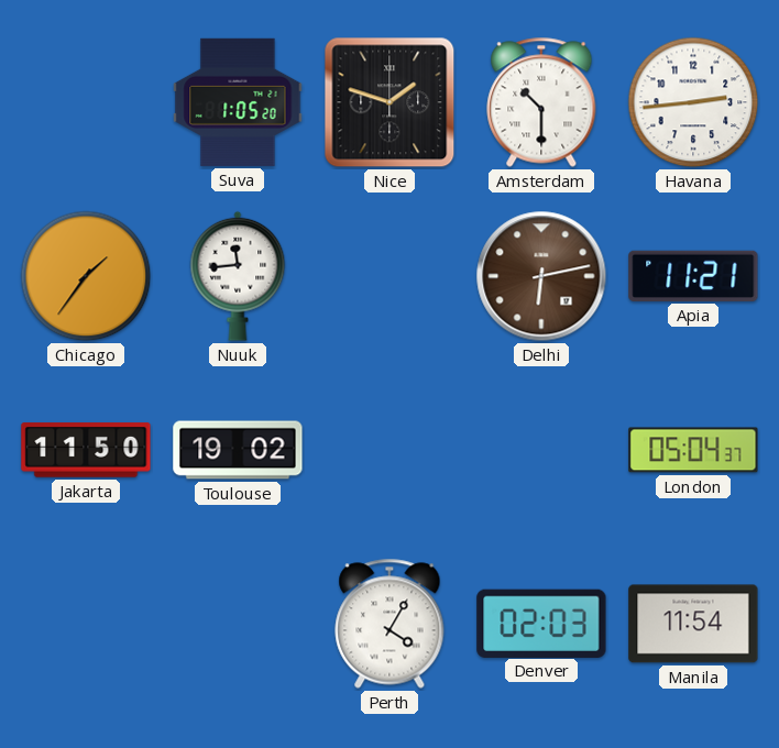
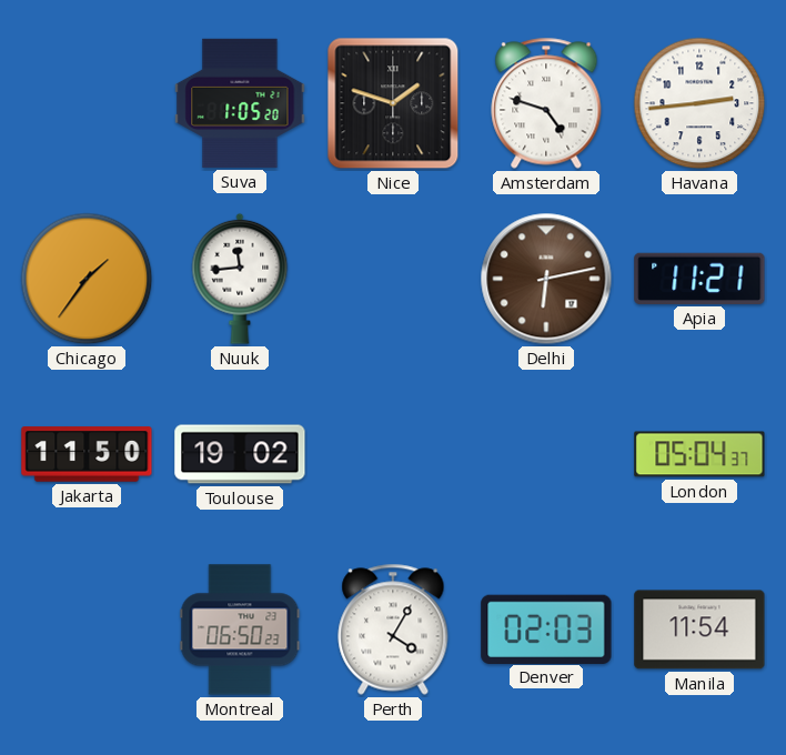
Amsterdam: 10:30 -> 4:48
Montreal: none -> 06:50
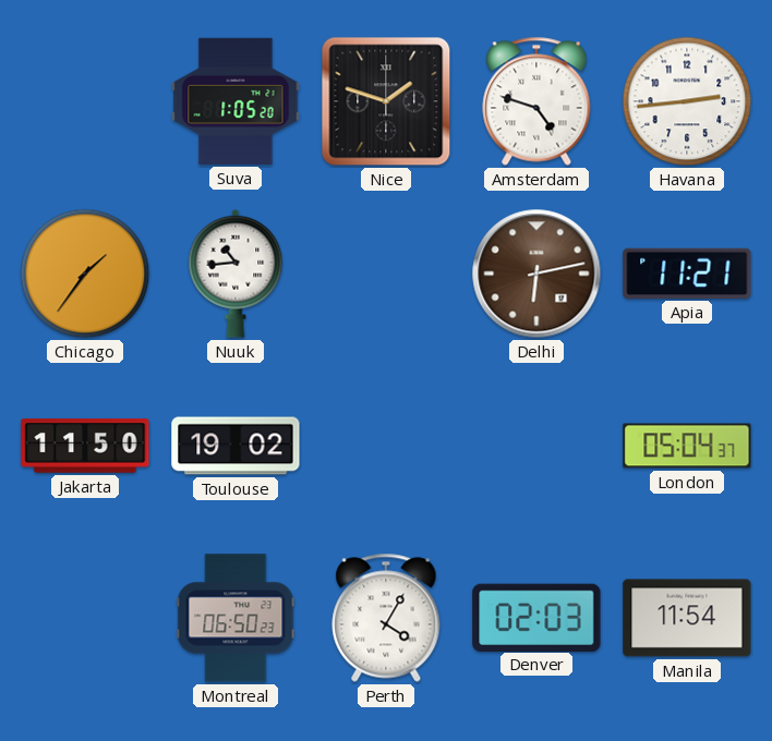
Nuuk: 11:44 -> 10:44
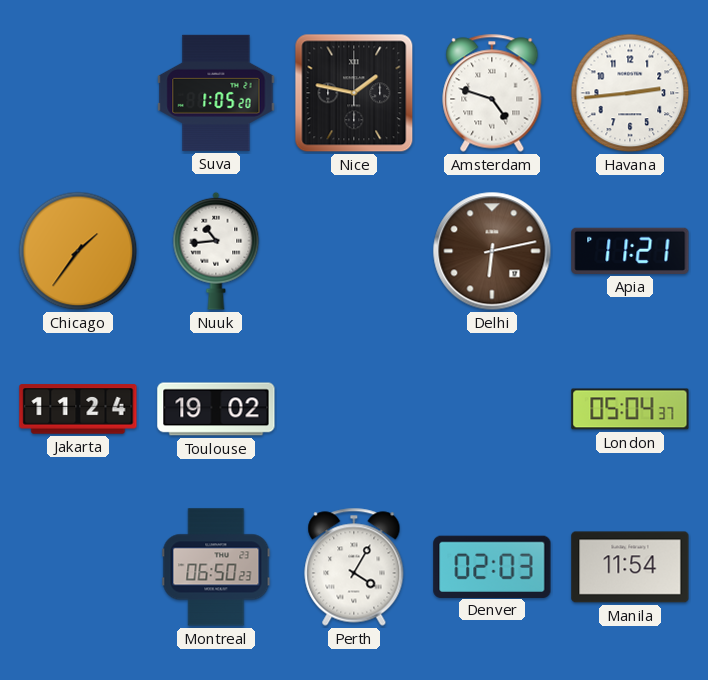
Nice: 1:48 -> 1:47
Jakarta: 11:50 -> 11:24
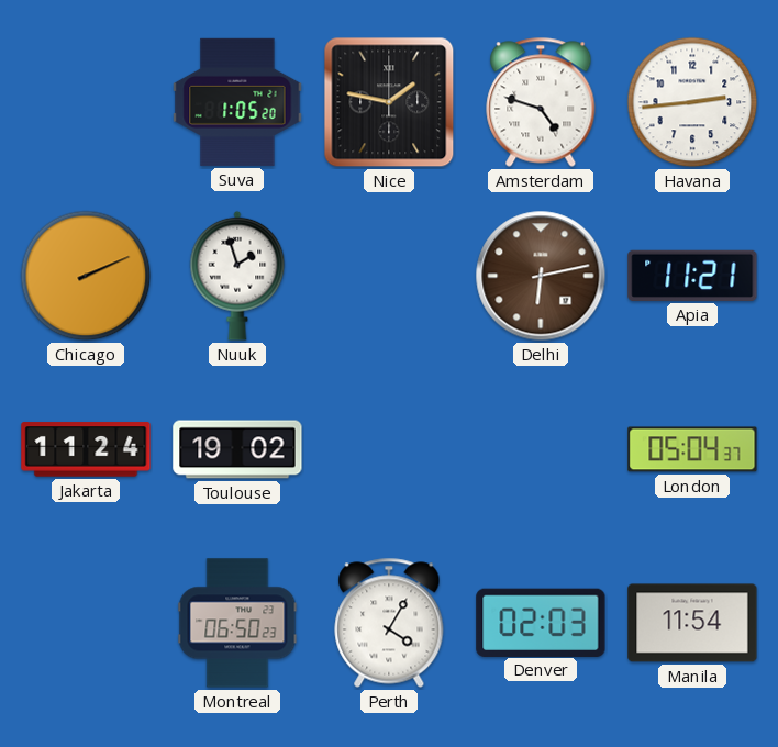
Chicago: 1:36 -> 2:11
Nuuk: 10:44 -> 1:57
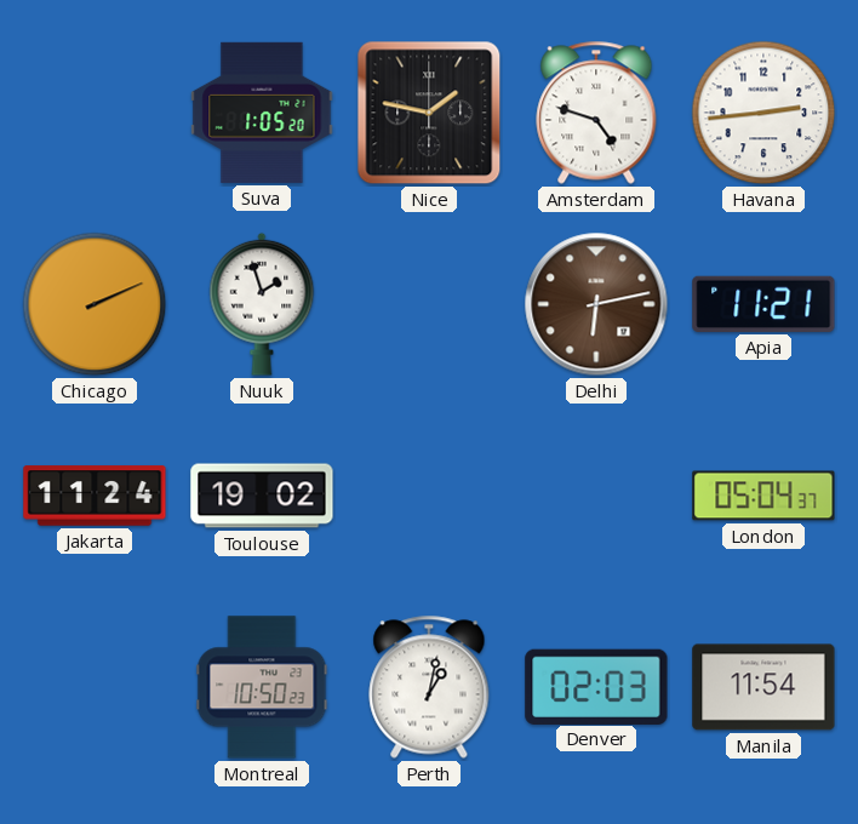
Montreal: 06:50 -> 10:50
Perth: 4:05 -> 1:02
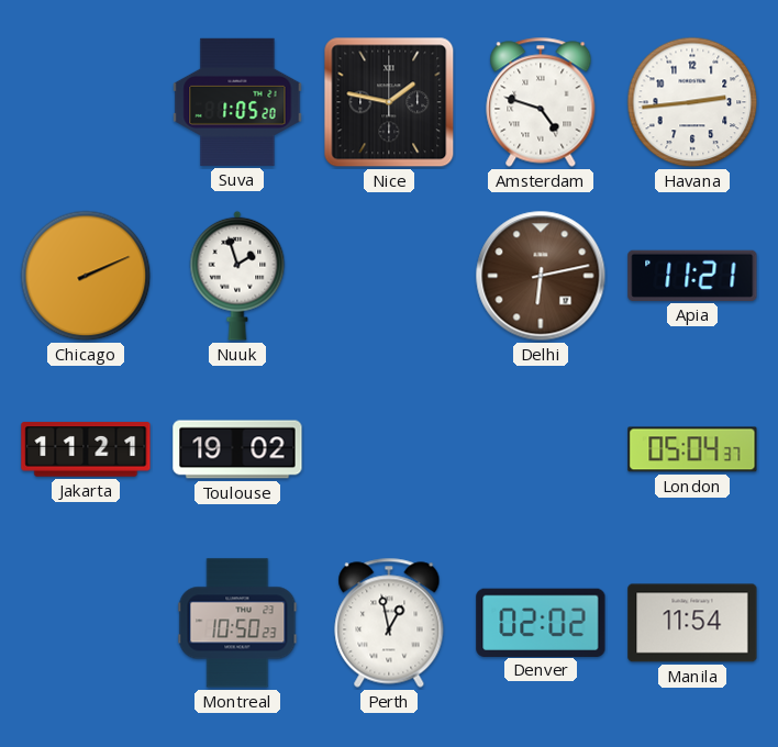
Jakarta: 11:24 -> 11:21
Perth: 1:02 -> 12:58
Denver: 02:03 -> 02:02
